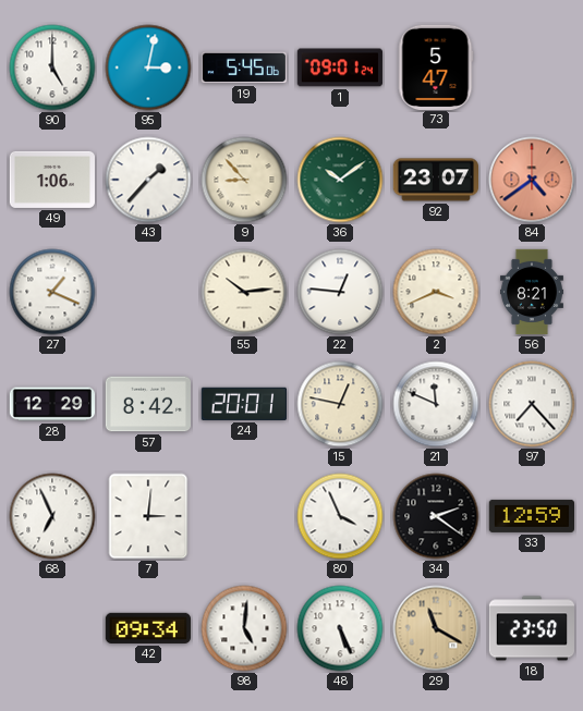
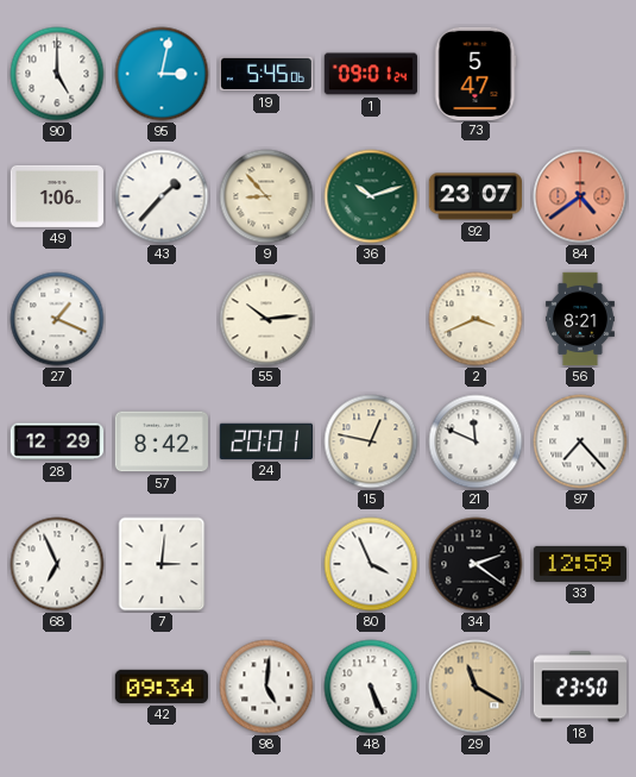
36: 10:09 -> 10:12
22: 12:46 -> none
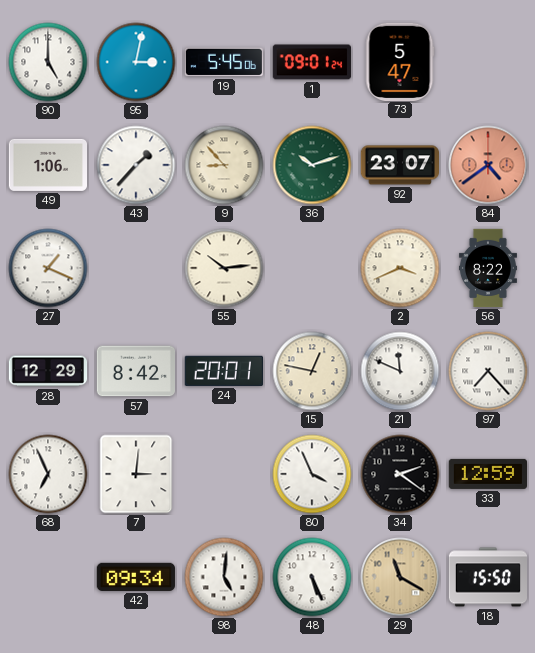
56: 8:21 -> 8:22
18: 23:50 -> 15:50
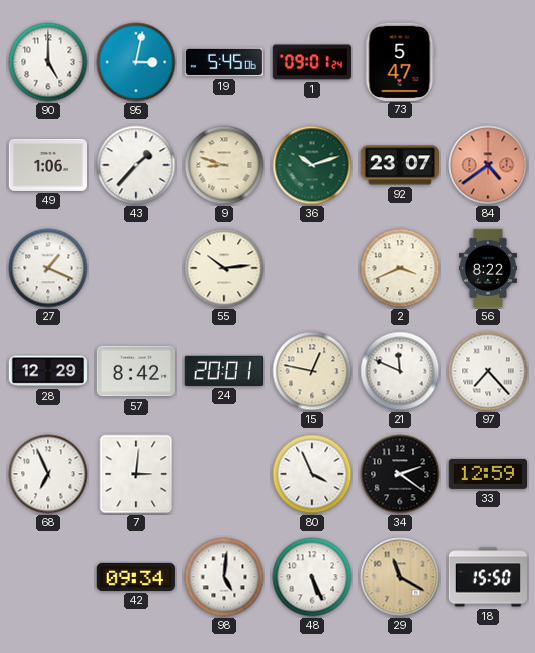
9: 8:53 -> 8:48
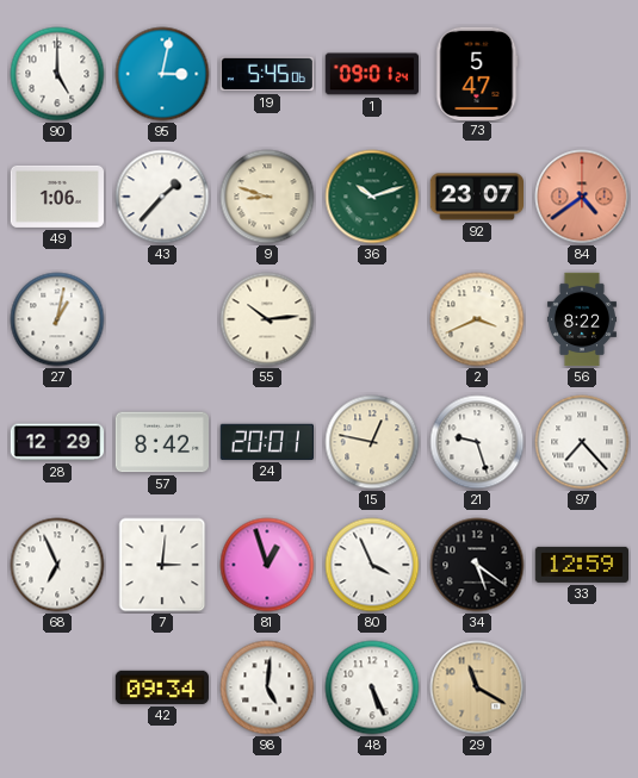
27: 1:19 -> 1:02
21: 11:49 -> 9:27
81: none -> 12:57
34: 2:21 -> 5:21
18: 15:50 -> none
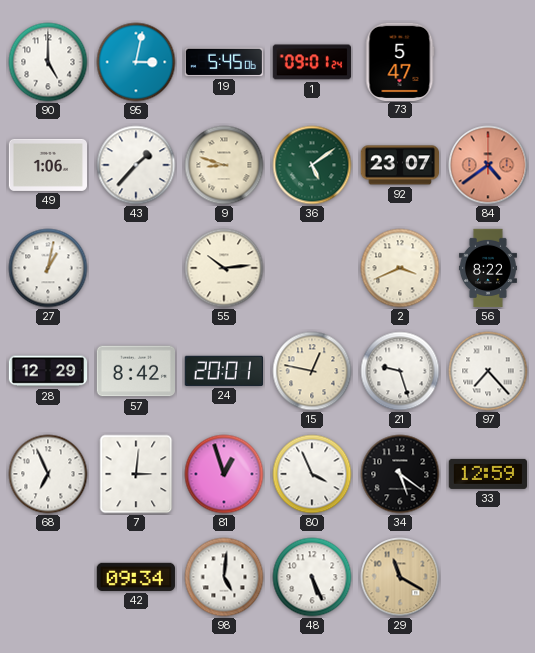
36: 10:12 -> 5:09
